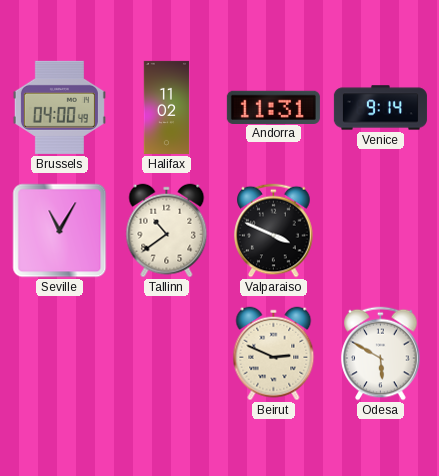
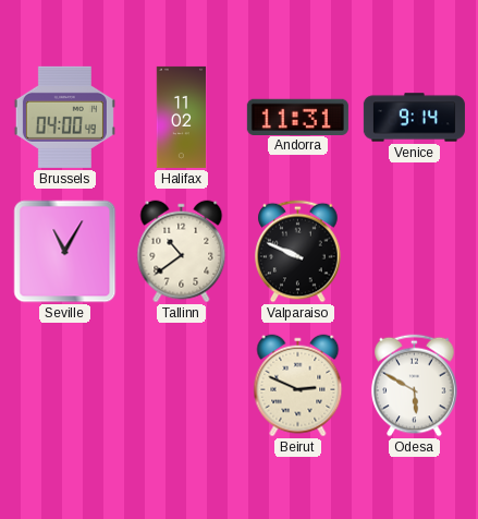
Valparaiso: 3:49 -> 9:49
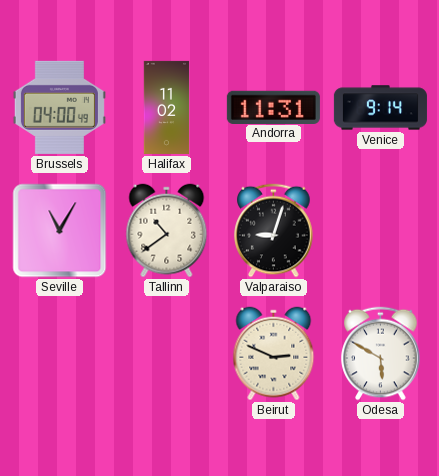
Valparaiso: 9:49 -> 9:03
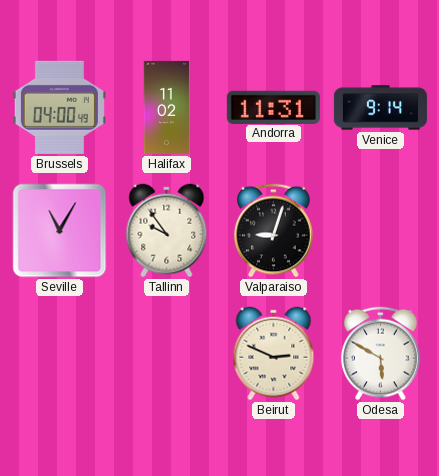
Tallinn: 10:39 -> 9:54
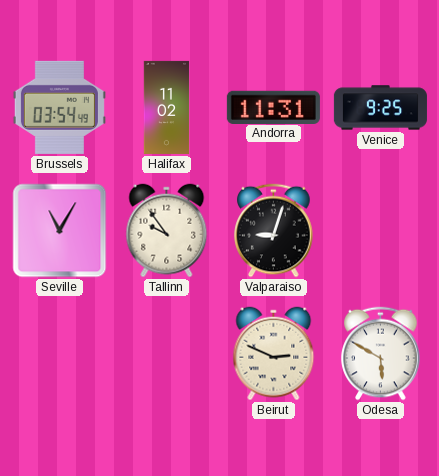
Brussels: 04:00 -> 03:54
Venice: 9:14 -> 9:25
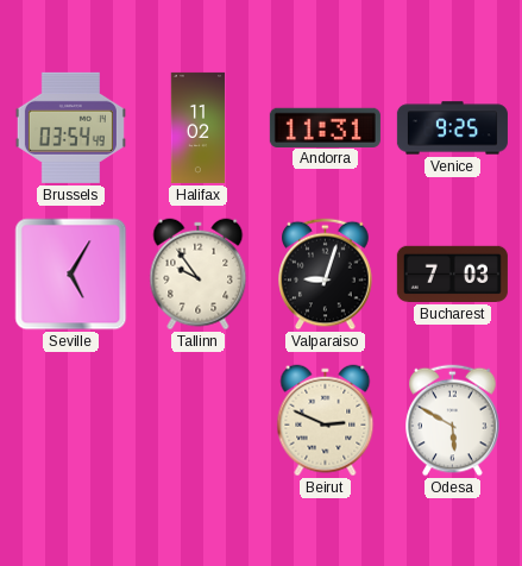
Seville: 11:05 -> 5:05
Bucharest: none -> 7:03
